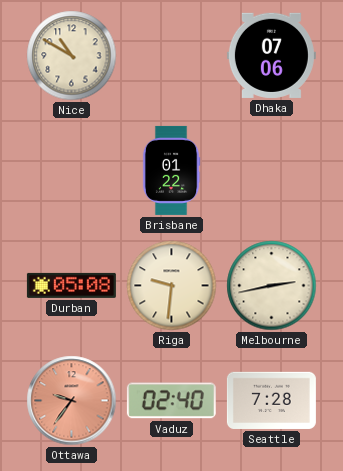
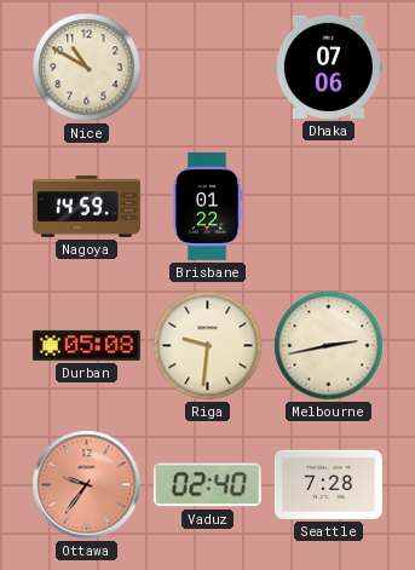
Nagoya: none -> 14:59
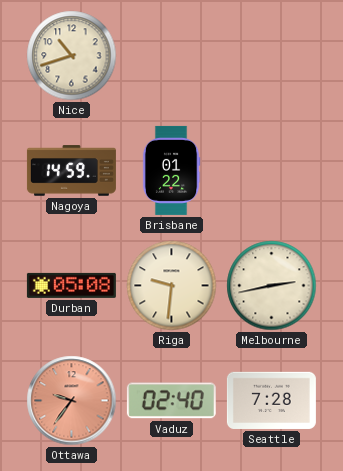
Nice: 10:50 -> 10:42
Dhaka: 07:06 -> none
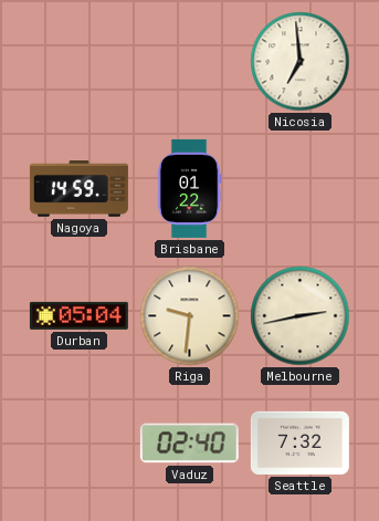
Nice: 10:42 -> none
Nicosia: none -> 6:59
Durban: 05:08 -> 05:04
Ottawa: 9:36 -> none
Seattle: 7:28 -> 7:32
